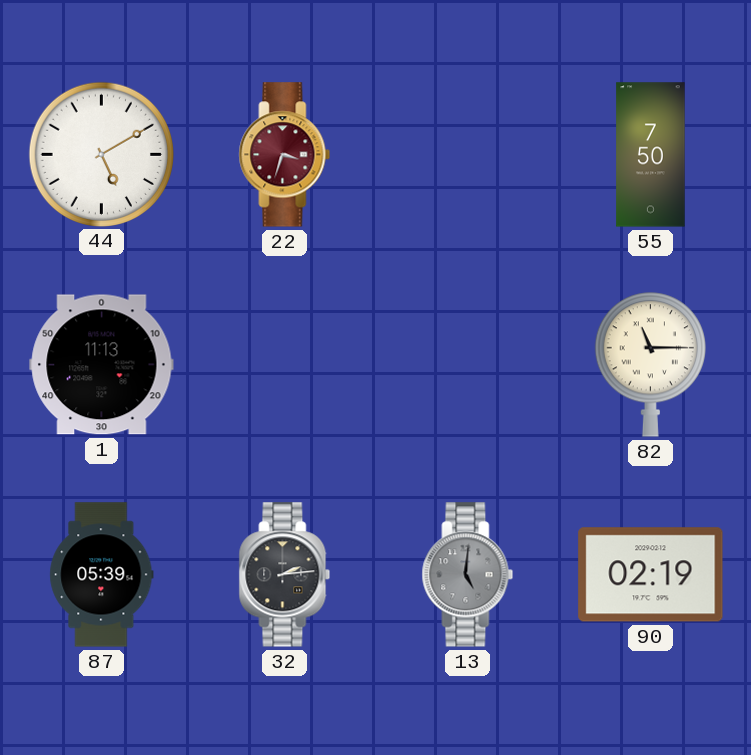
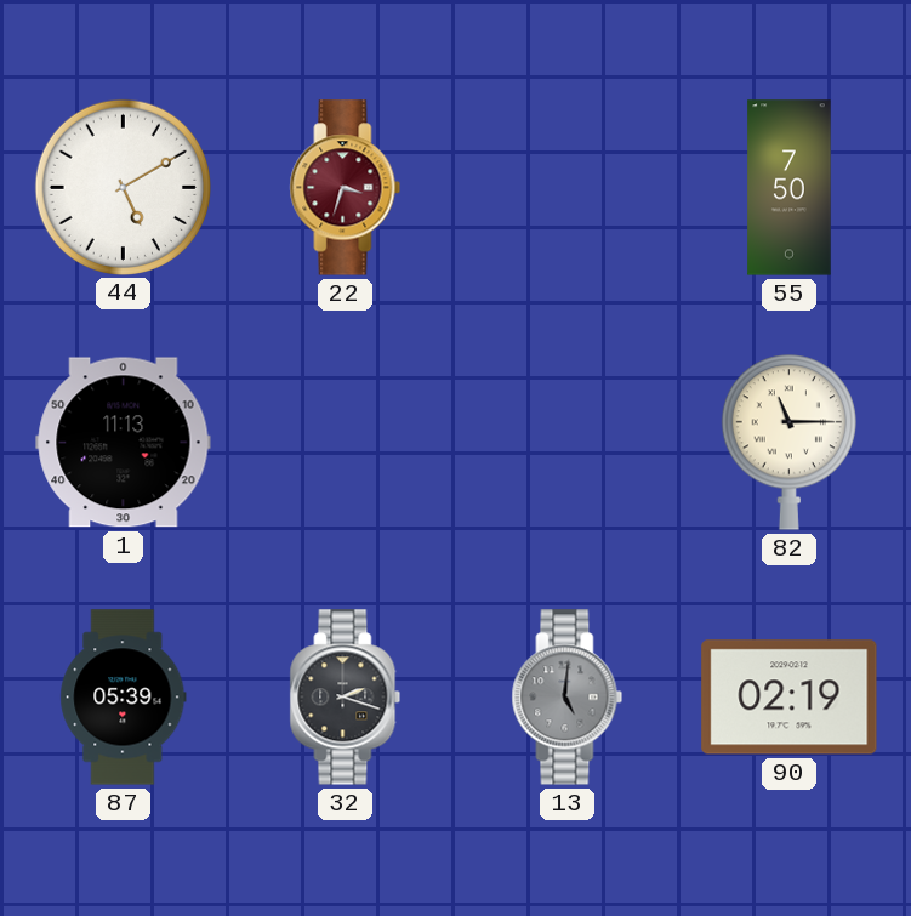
32: 2:14 -> 2:18
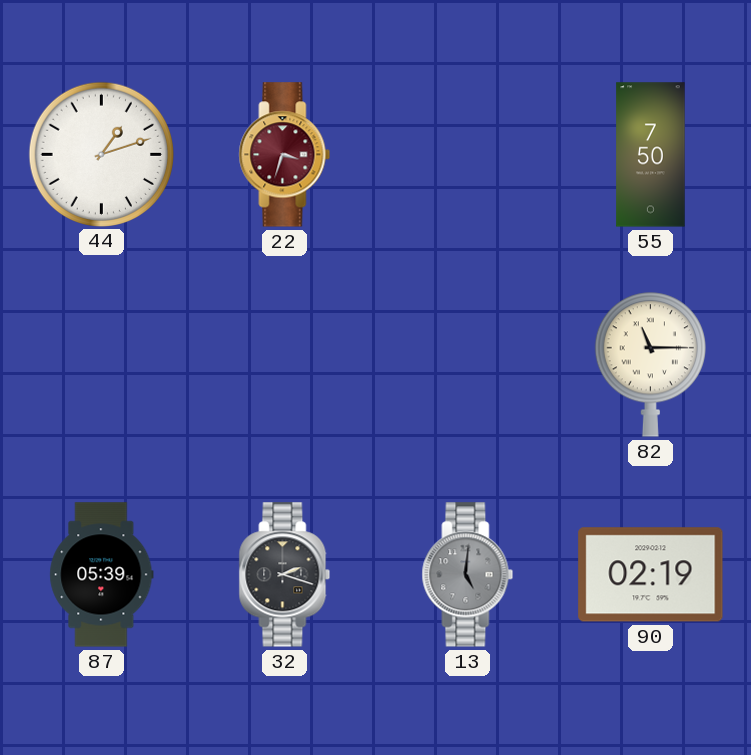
44: 5:10 -> 1:12
1: 11:13 -> none
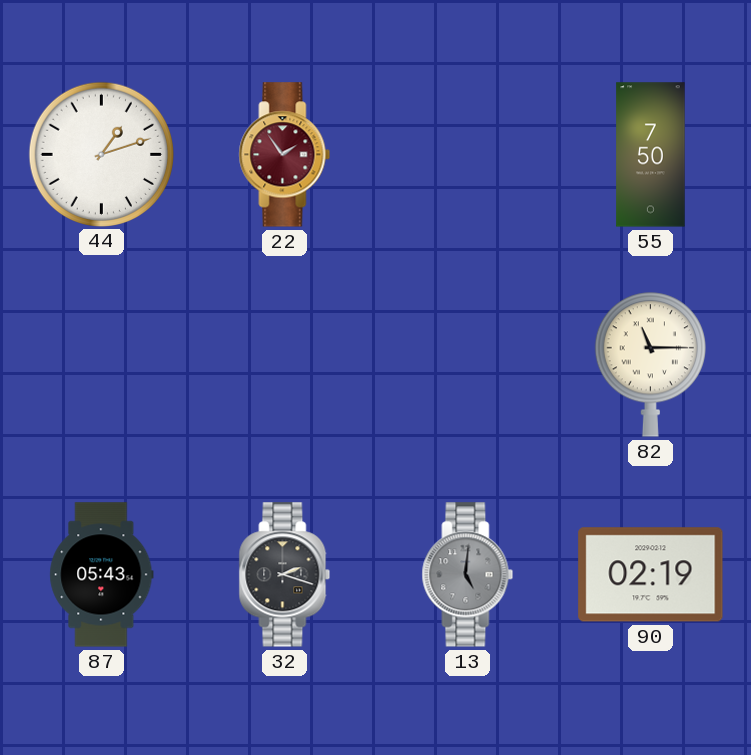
22: 3:33 -> 1:54
87: 05:39 -> 05:43
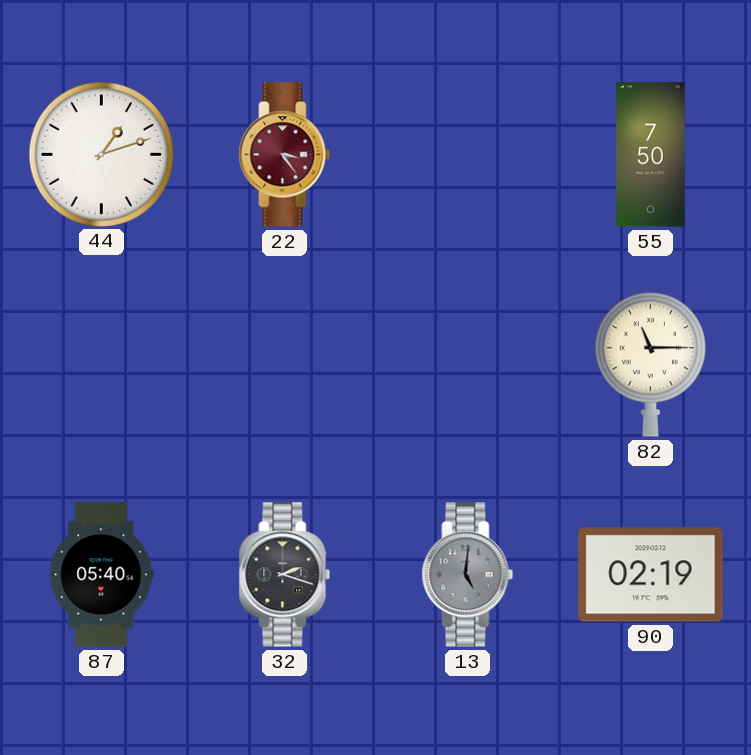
22: 1:54 -> 3:24
87: 05:43 -> 05:40
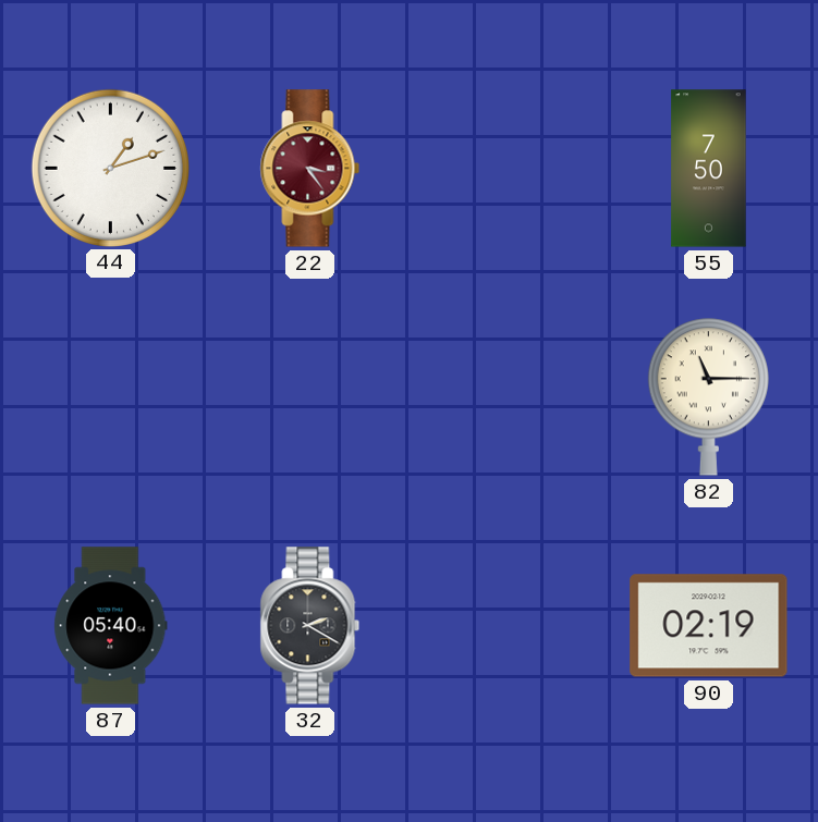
32: 2:18 -> 2:20
13: 5:01 -> none
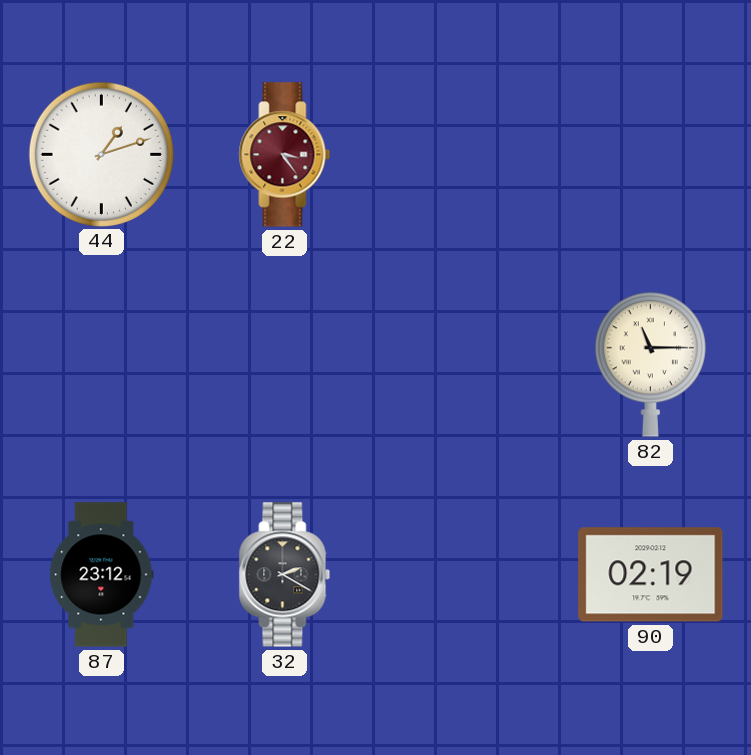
55: 7:50 -> none
87: 05:40 -> 23:12
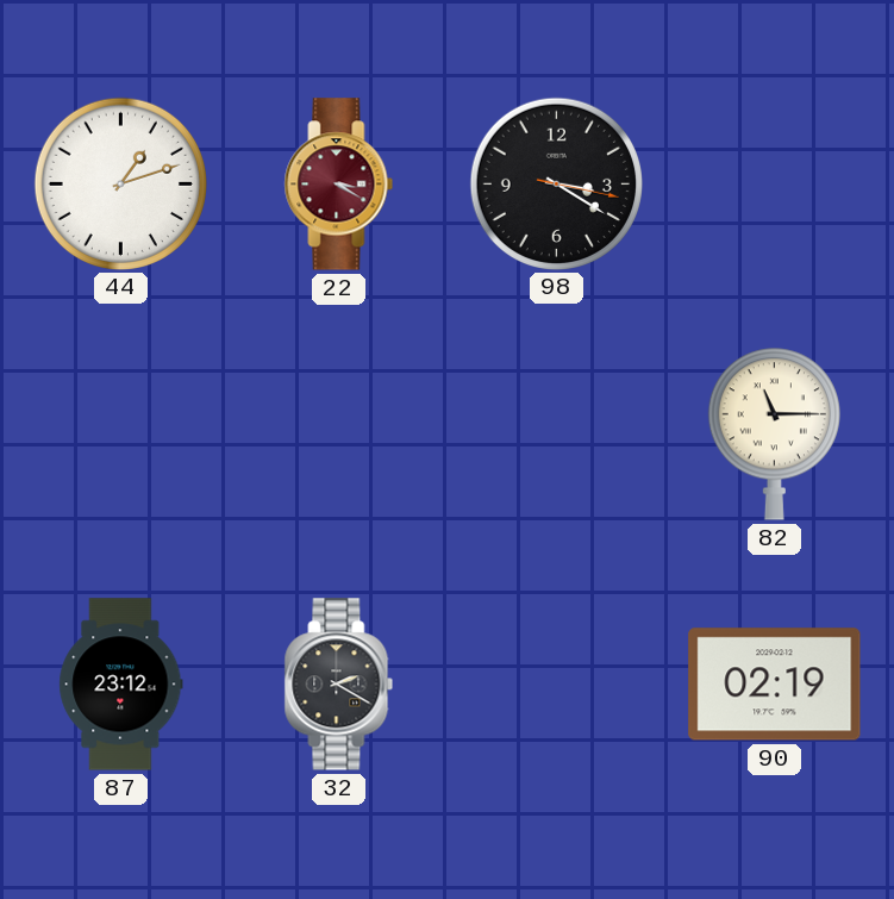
22: 3:24 -> 3:20
98: none -> 3:20
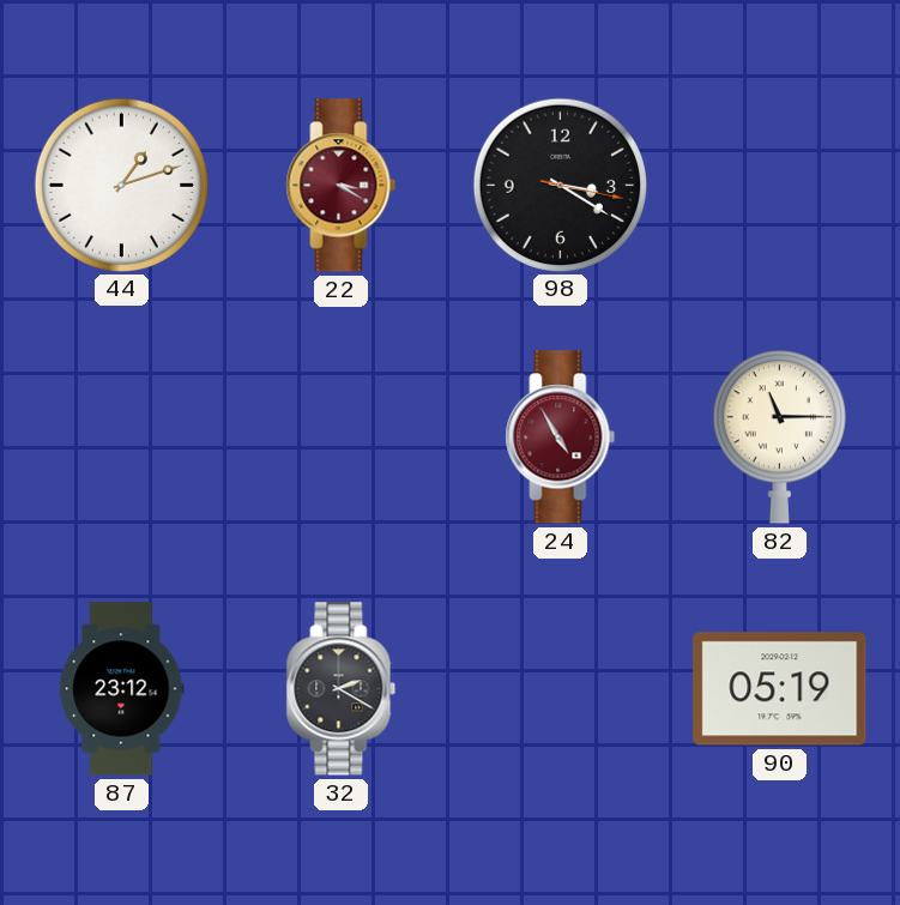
24: none -> 4:55
90: 02:19 -> 05:19
